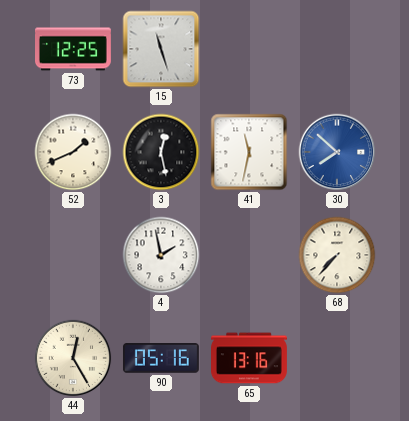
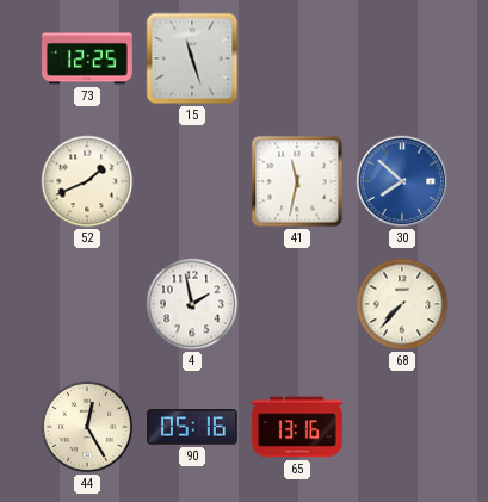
3: 12:28 -> none
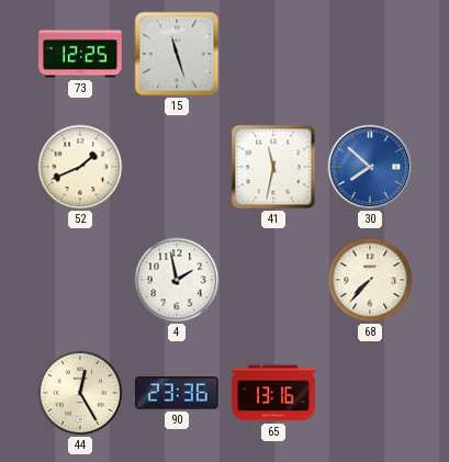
90: 05:16 -> 23:36
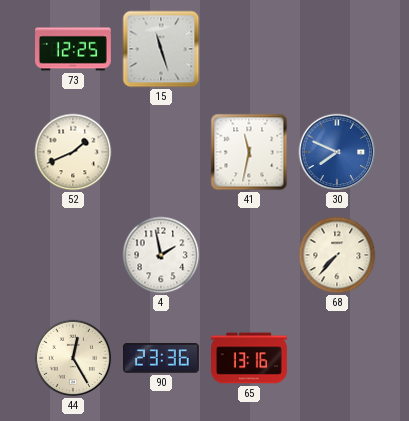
30: 7:52 -> 7:49
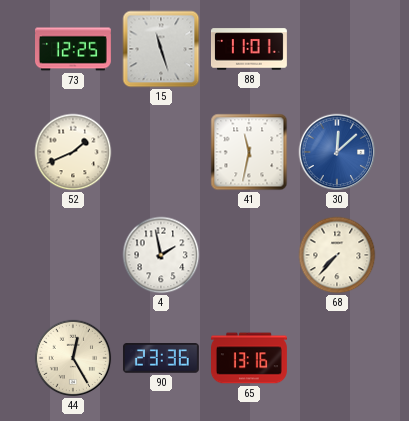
88: none -> 11:01
30: 7:49 -> 12:08
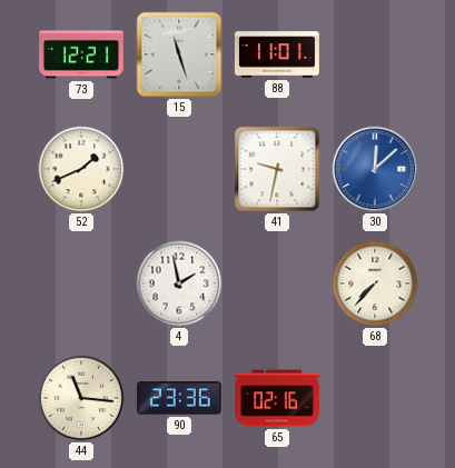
73: 12:25 -> 12:21
41: 11:32 -> 9:32
44: 12:25 -> 11:16
65: 13:16 -> 02:16
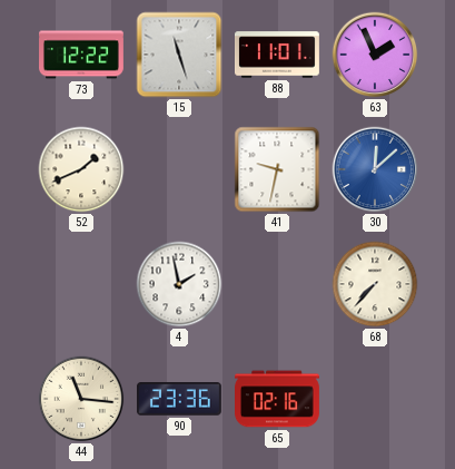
73: 12:21 -> 12:22
63: none -> 1:56
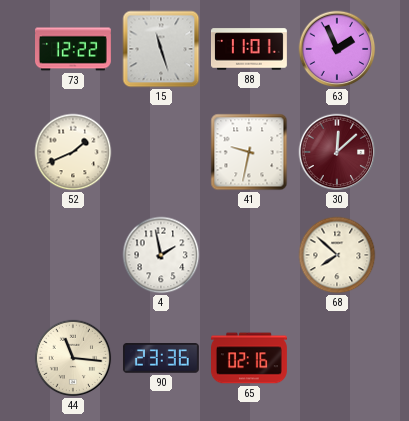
30 dial: blue -> burgundy
68: 7:37 -> 7:52
